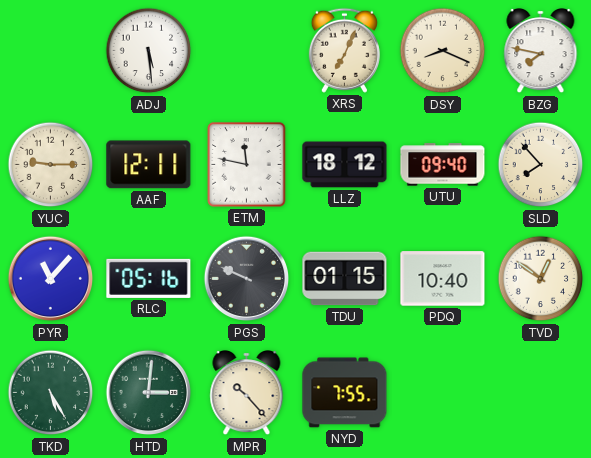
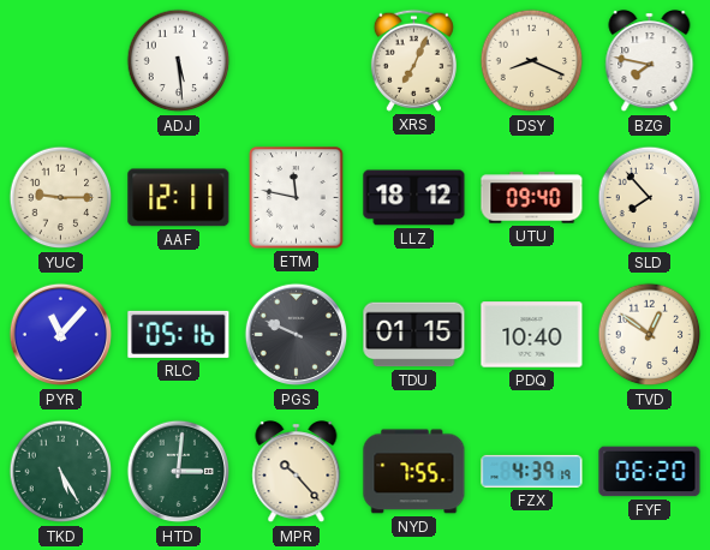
FZX: none -> 4:39
FYF: none -> 06:20
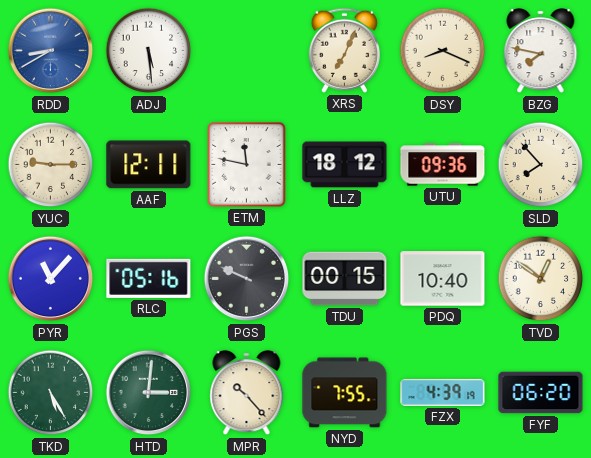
RDD: none -> 8:40
UTU: 09:40 -> 09:36
TDU: 01:15 -> 00:15
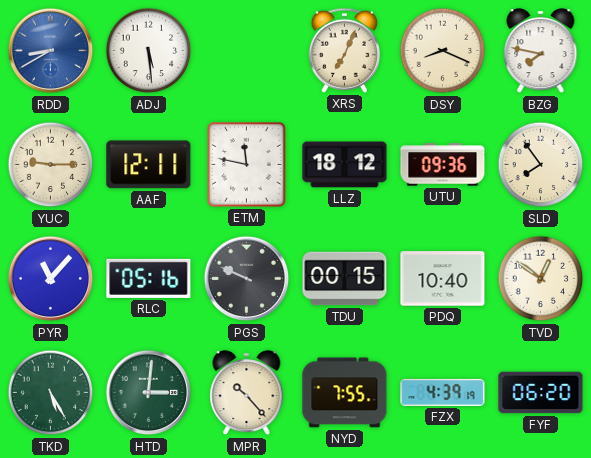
SLD: 7:53 -> 7:54
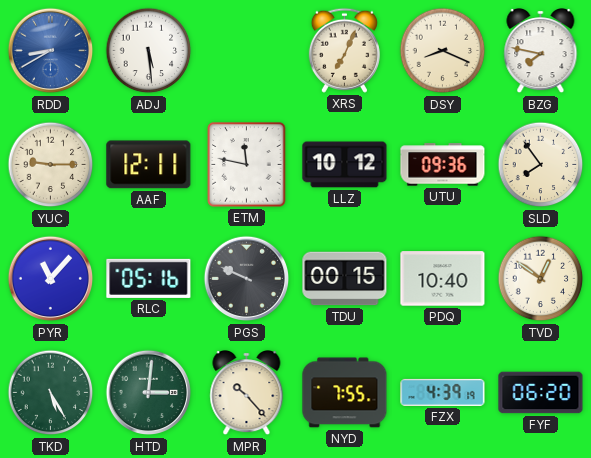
LLZ: 18:12 -> 10:12
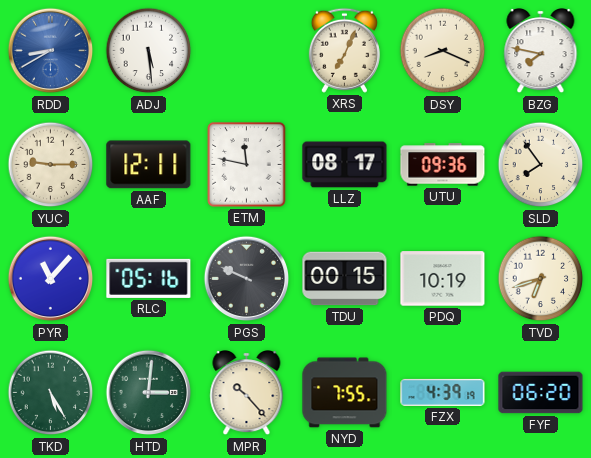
LLZ: 10:12 -> 08:17
PDQ: 10:40 -> 10:19
TVD: 12:51 -> 6:42
